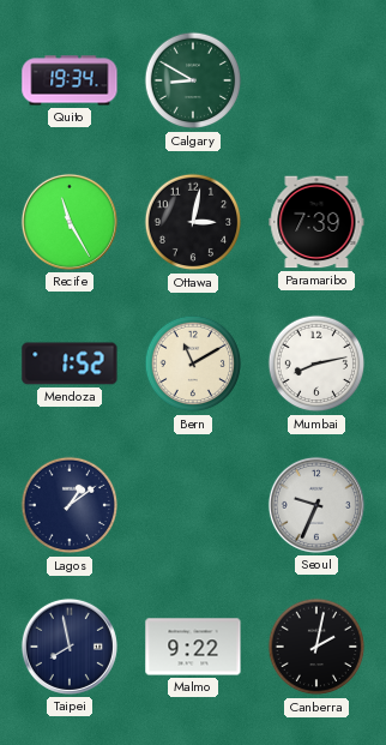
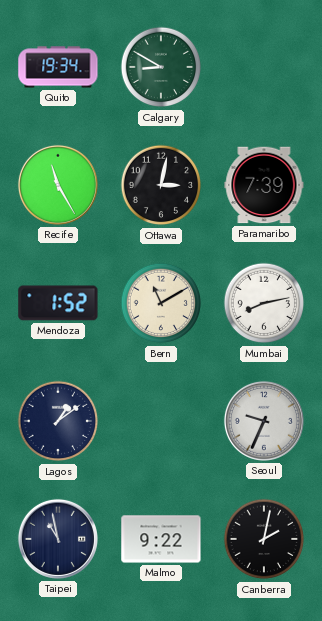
Taipei: 7:58 -> 10:58
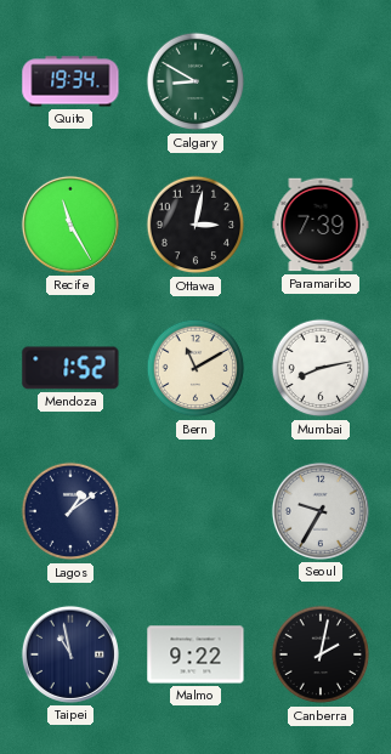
Seoul: 9:34 -> 9:35
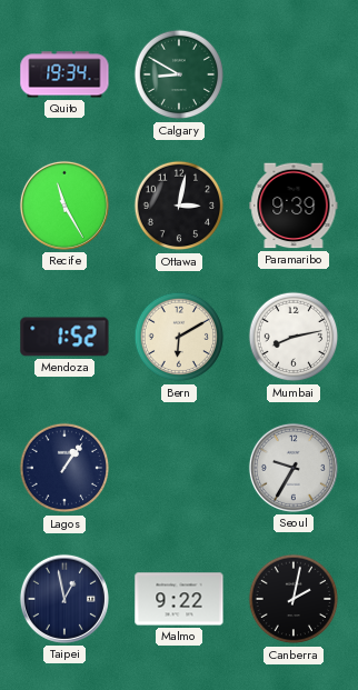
Paramaribo: 7:39 -> 9:39
Bern: 11:10 -> 6:10
Lagos: 1:09 -> 1:06
Taipei: 10:58 -> 12:58
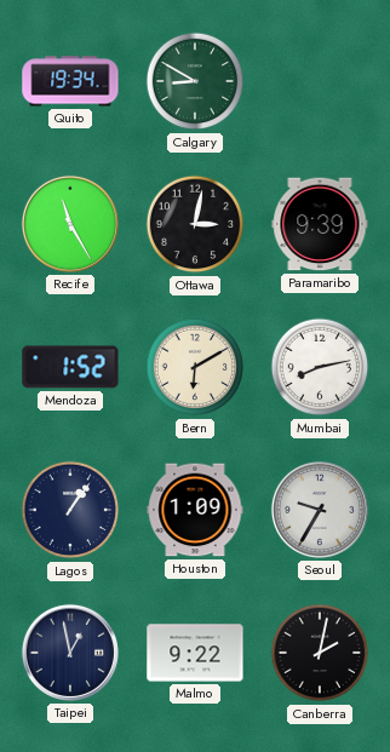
Houston: none -> 1:09
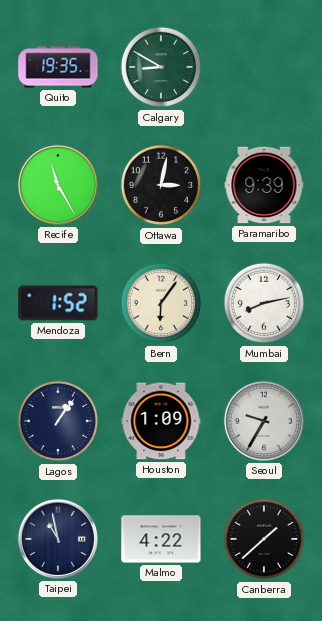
Quito: 19:34 -> 19:35
Bern: 6:10 -> 6:06
Taipei: 12:58 -> 10:58
Malmo: 9:22 -> 4:22
Canberra: 2:02 -> 1:38
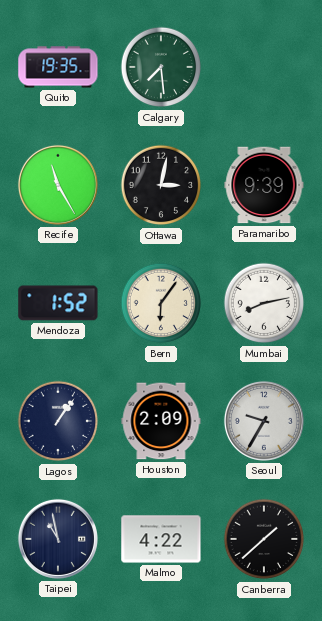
Calgary: 8:50 -> 7:29
Houston: 1:09 -> 2:09
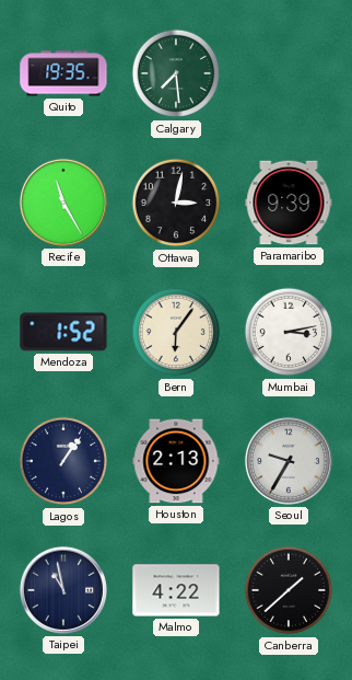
Mumbai: 8:13 -> 3:13
Houston: 2:09 -> 2:13
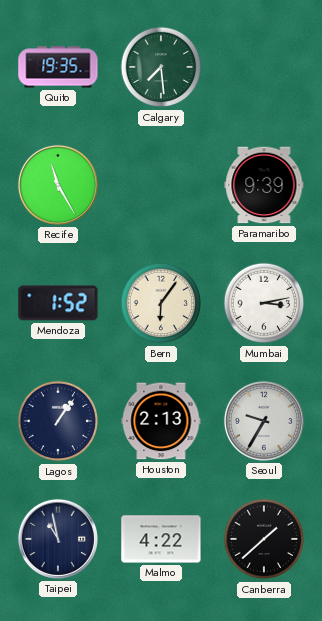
Ottawa: 3:02 -> none
